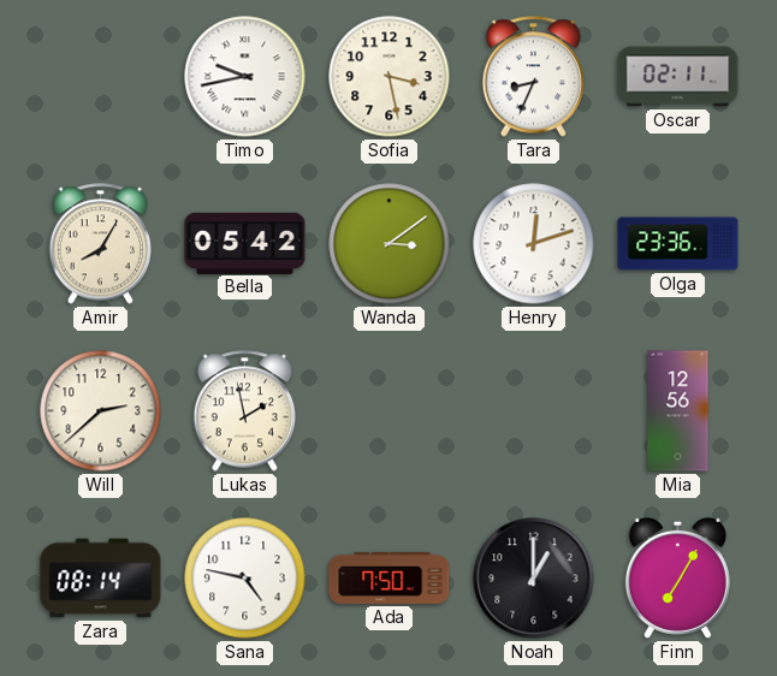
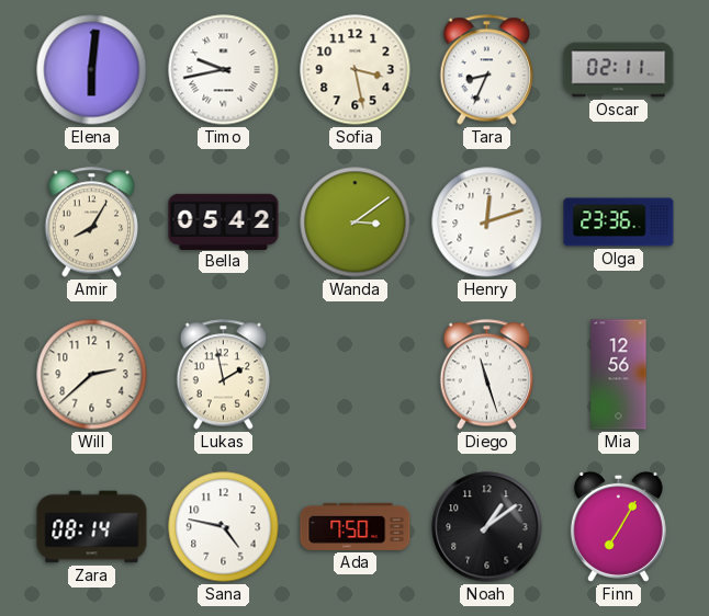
Elena: none -> 6:01
Diego: none -> 11:27
Noah: 1:00 -> 1:09
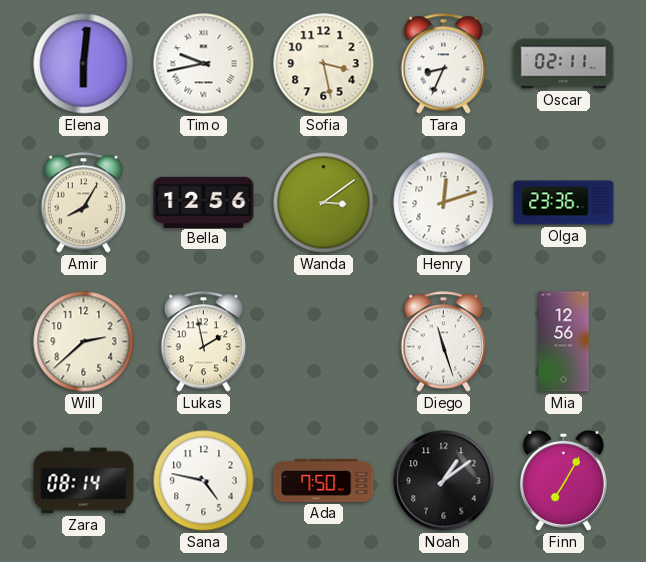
Bella: 05:42 -> 12:56
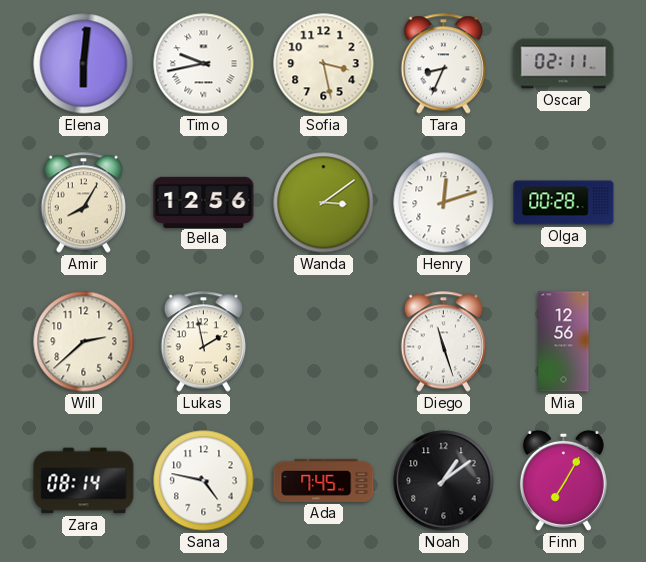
Olga: 23:36 -> 00:28
Ada: 7:50 -> 7:45
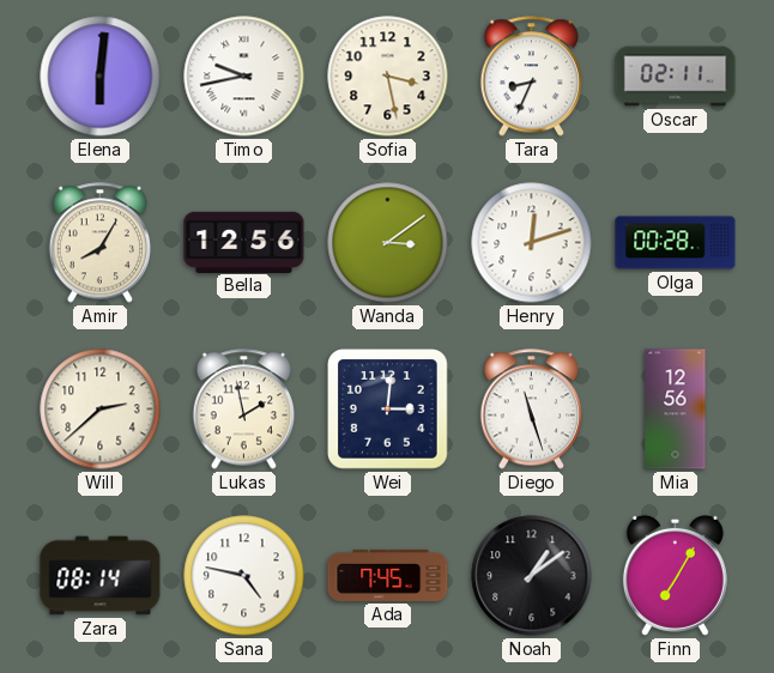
Wei: none -> 3:01
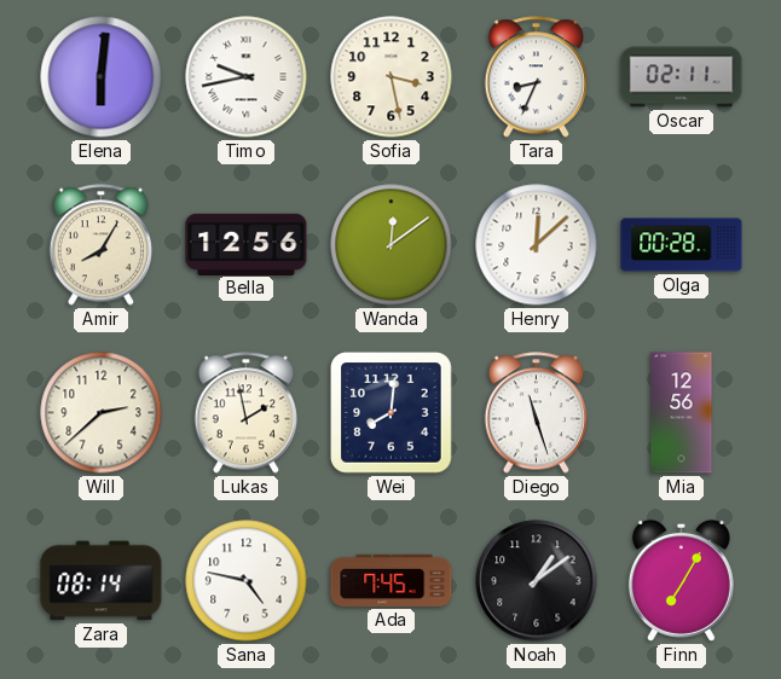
Wanda: 3:09 -> 12:09
Henry: 12:12 -> 12:08
Wei: 3:01 -> 8:01
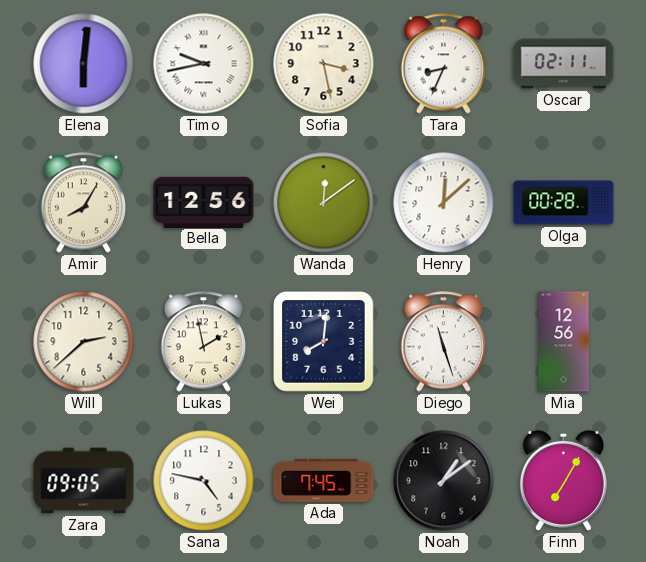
Zara: 08:14 -> 09:05
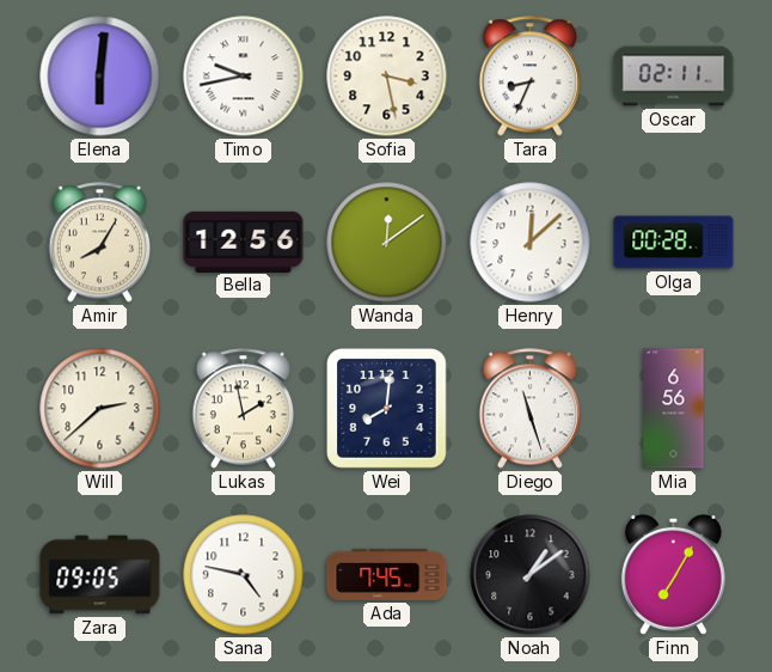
Mia: 12:56 -> 6:56
